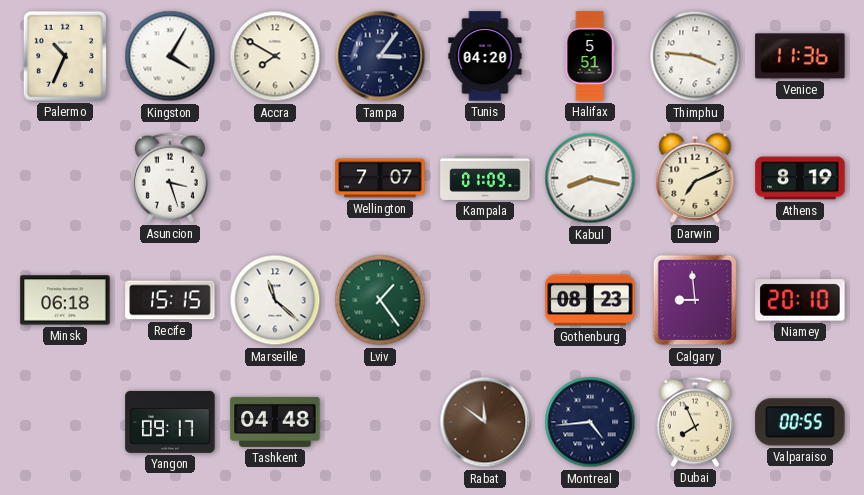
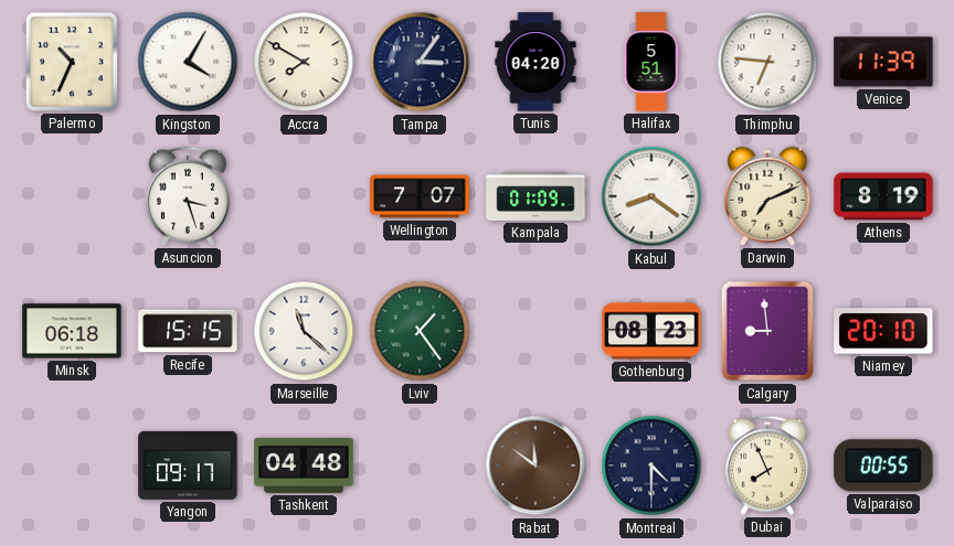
Thimphu: 3:46 -> 6:46
Venice: 11:36 -> 11:39
Kabul: 8:17 -> 8:21
Montreal: 4:44 -> 4:30
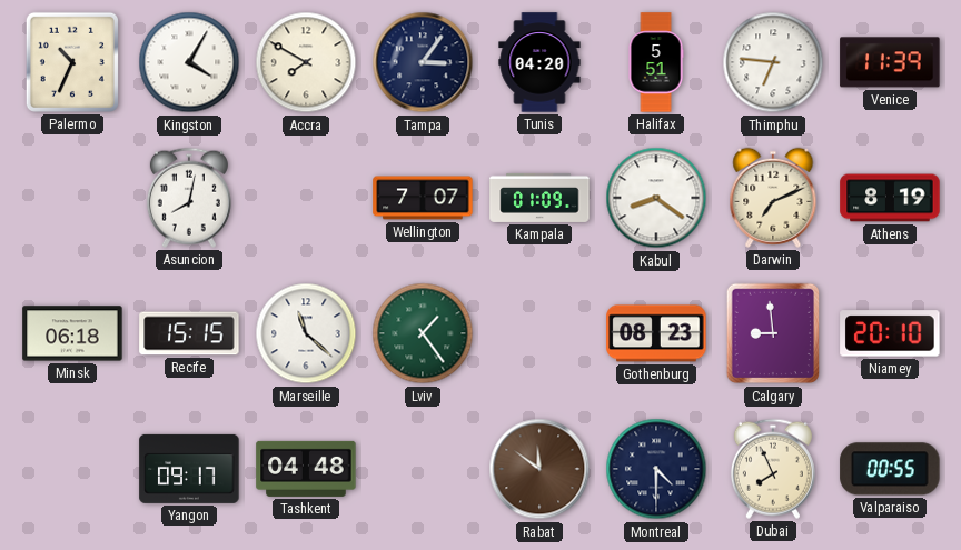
Asuncion: 3:27 -> 8:02
